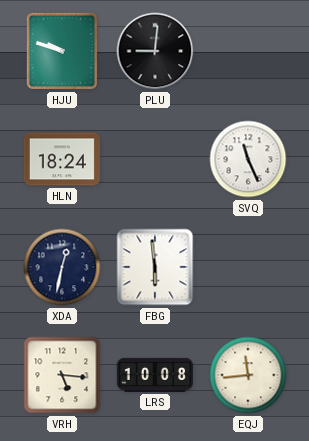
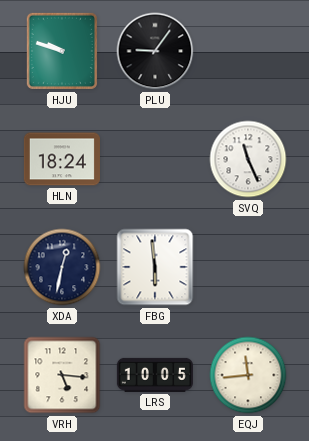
PLU: 9:01 -> 9:06
LRS: 10:08 -> 10:05
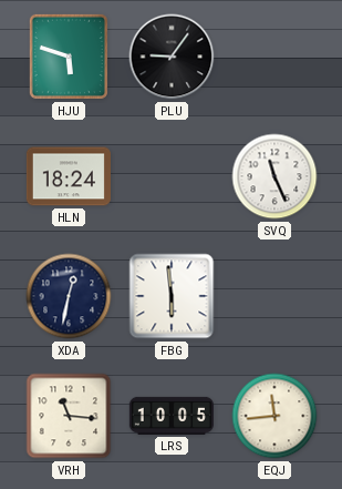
HJU: 9:48 -> 5:48
VRH: 5:16 -> 11:16
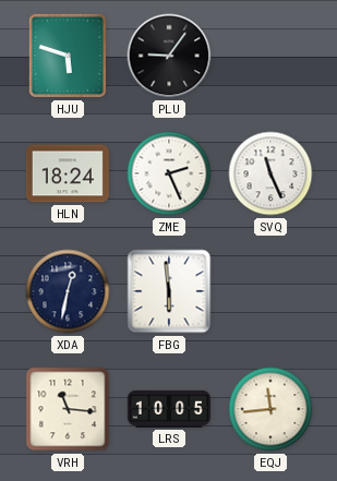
ZME: none -> 2:26
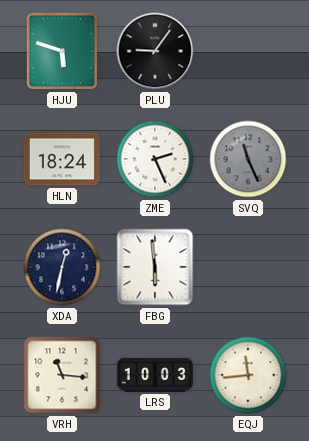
SVQ dial: white -> grey
LRS: 10:05 -> 10:03
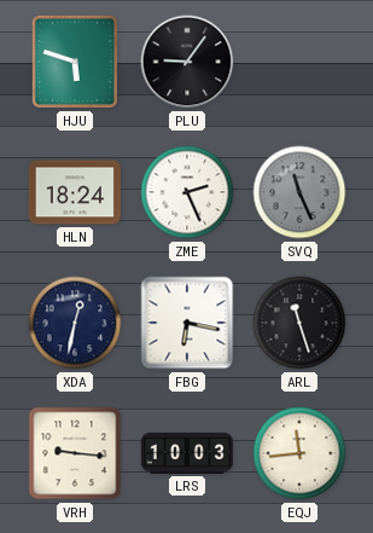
FBG: 5:59 -> 6:17
ARL: none -> 11:27
VRH: 11:16 -> 9:16
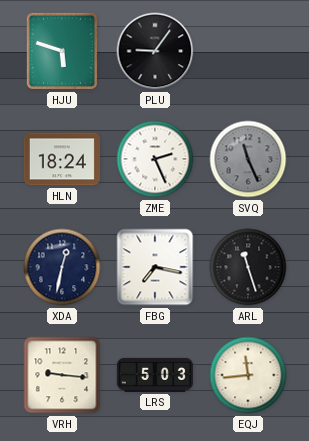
FBG: 6:17 -> 7:17
LRS: 10:03 -> 5:03
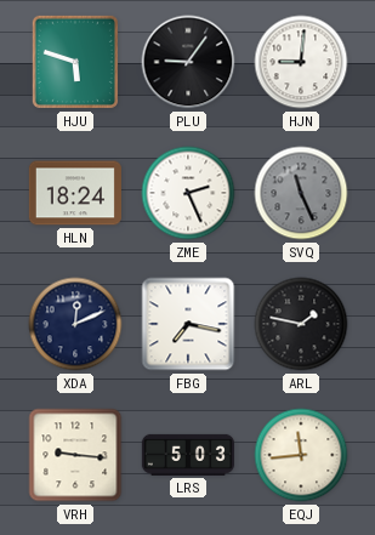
HJN: none -> 9:01
XDA: 12:32 -> 12:11
ARL: 11:27 -> 1:47
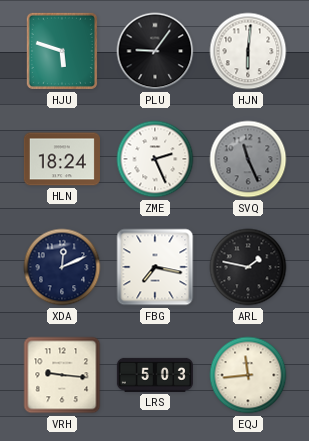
HJN: 9:01 -> 6:01
